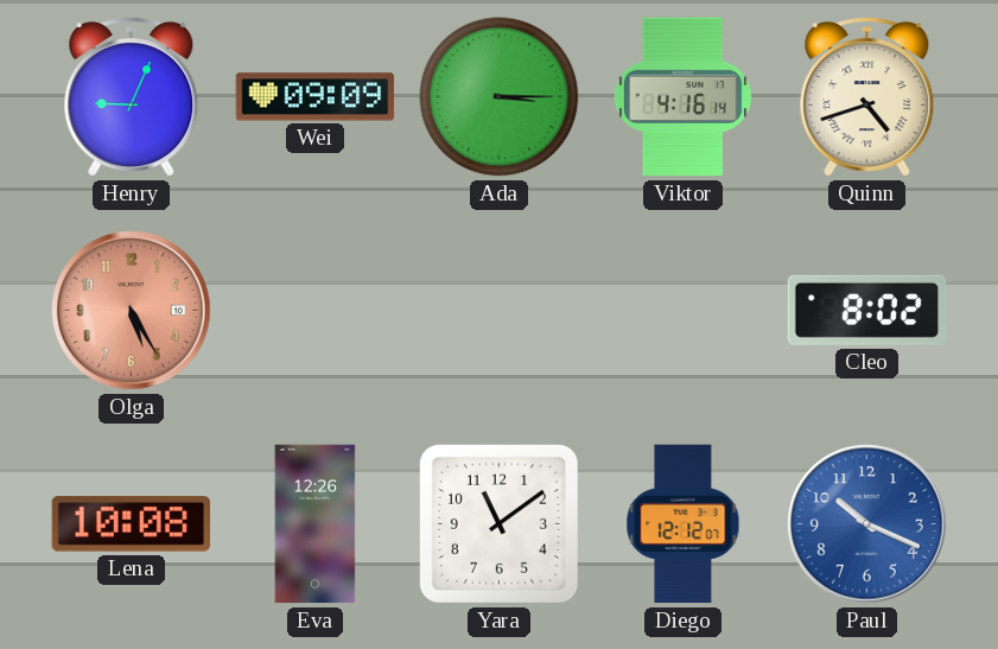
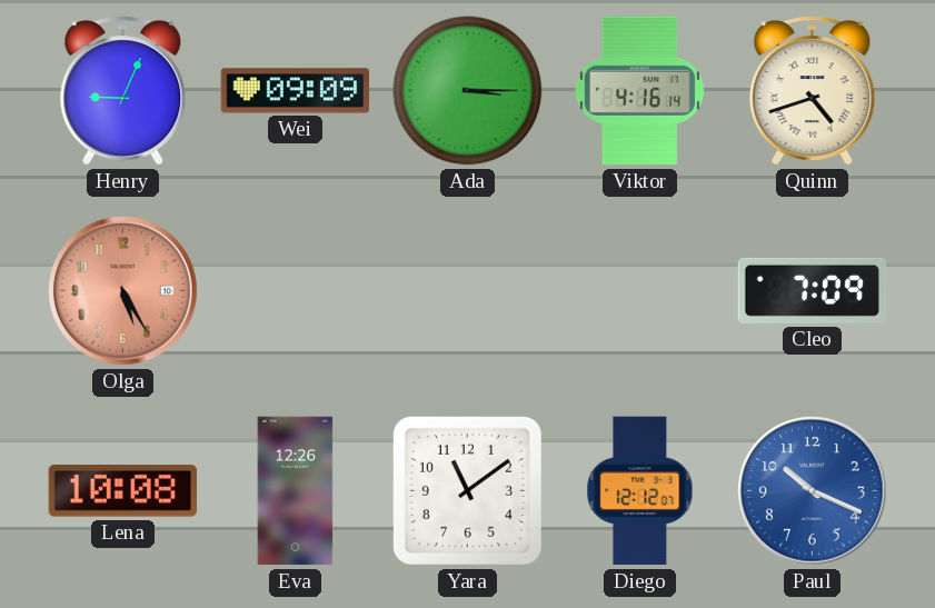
Cleo: 8:02 -> 7:09
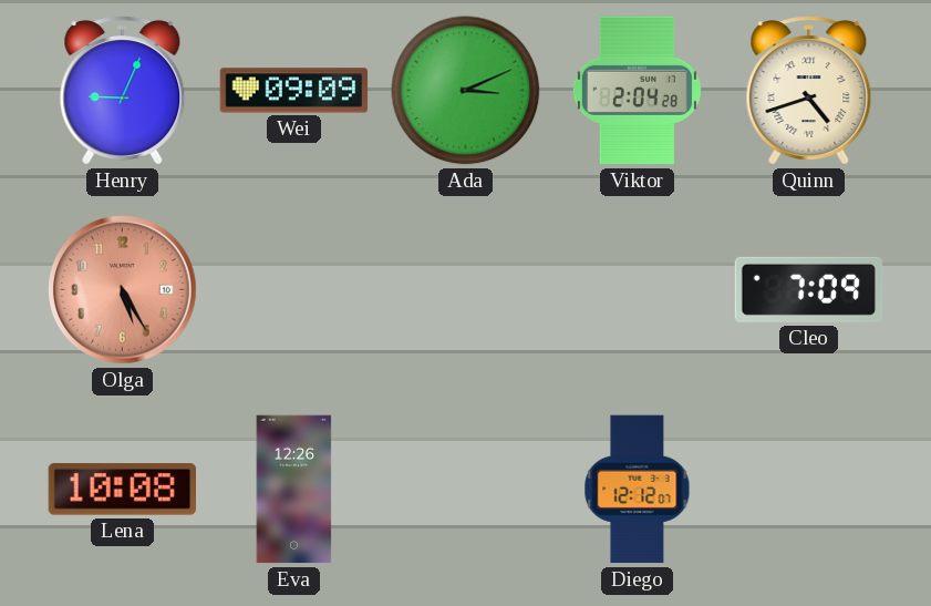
Ada: 3:15 -> 3:11
Viktor: 4:16 -> 2:04
Yara: 11:09 -> none
Paul: 10:19 -> none
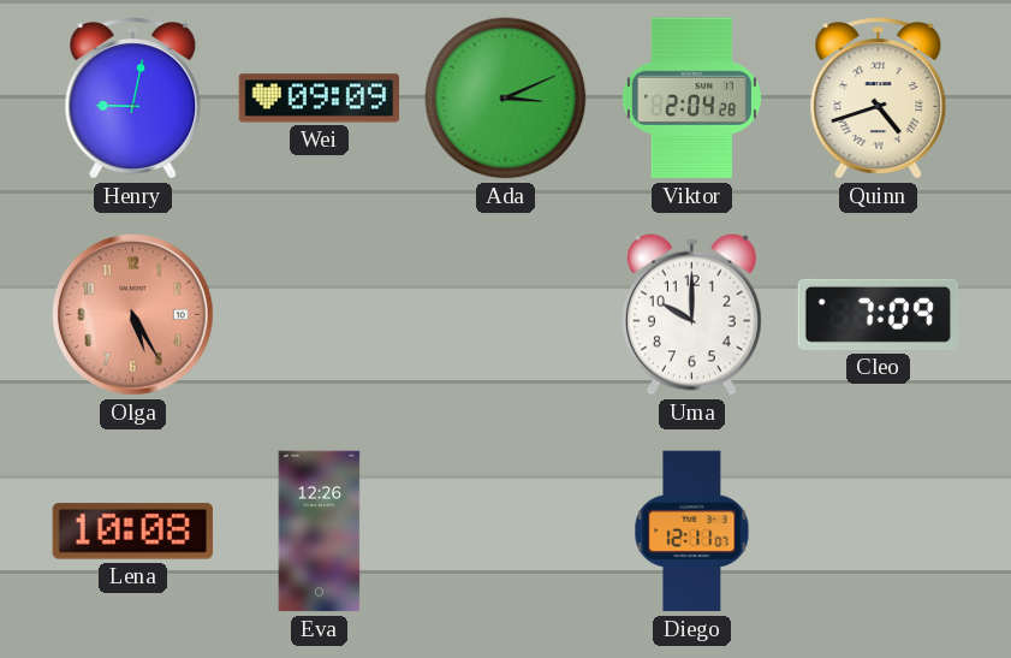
Henry: 9:04 -> 9:02
Uma: none -> 10:00
Diego: 12:12 -> 12:11
